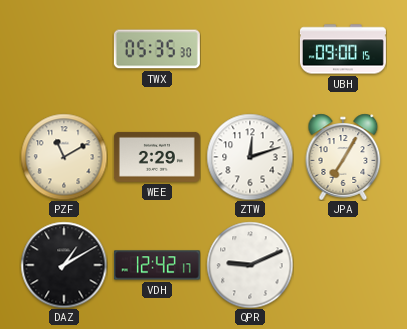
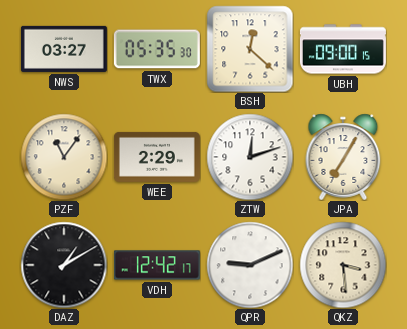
NWS: none -> 03:27
BSH: none -> 12:22
PZF: 11:10 -> 11:06
QKZ: none -> 3:29
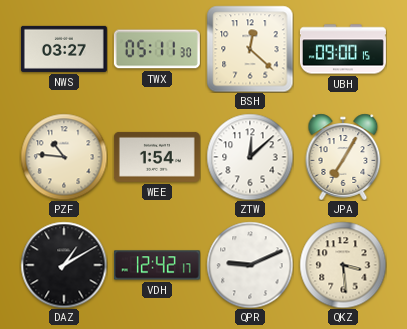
TWX: 05:35 -> 05:11
PZF: 11:06 -> 10:46
WEE: 2:29 -> 1:54
ZTW: 12:12 -> 12:08
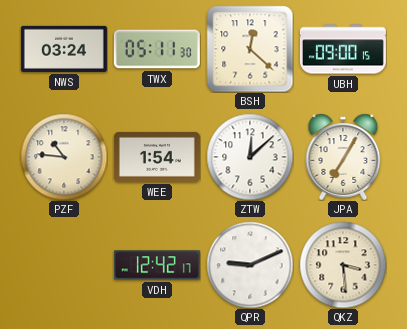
NWS: 03:27 -> 03:24
DAZ: 1:10 -> none
